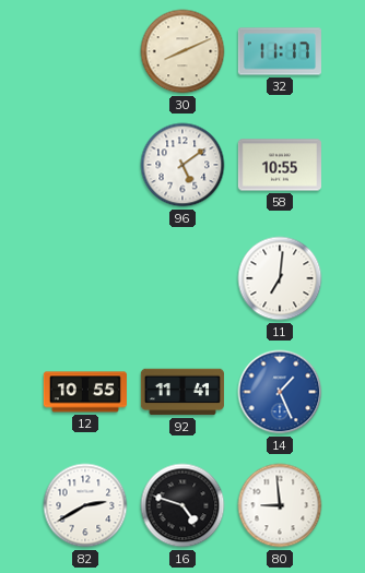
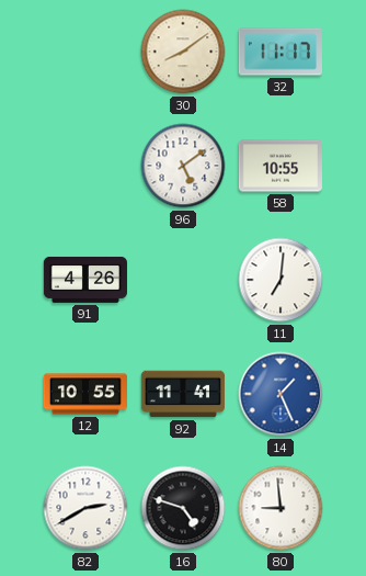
30: 8:11 -> 8:09
91: none -> 4:26
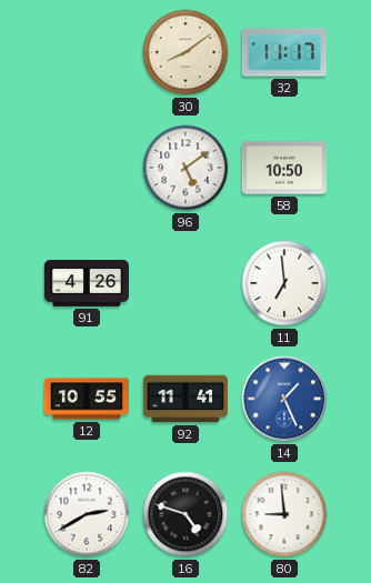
58: 10:55 -> 10:50
11: 7:01 -> 6:59
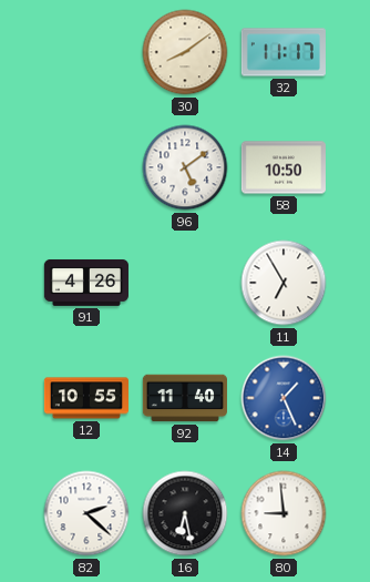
11: 6:59 -> 6:55
92: 11:41 -> 11:40
82: 2:40 -> 2:22
16: 4:48 -> 6:28
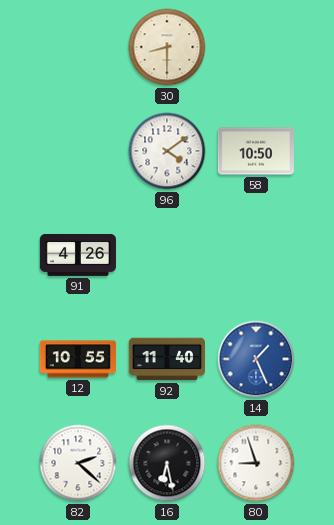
30: 8:09 -> 8:30
32: 11:17 -> none
96: 5:09 -> 4:09
11: 6:55 -> none
80: 8:59 -> 8:57
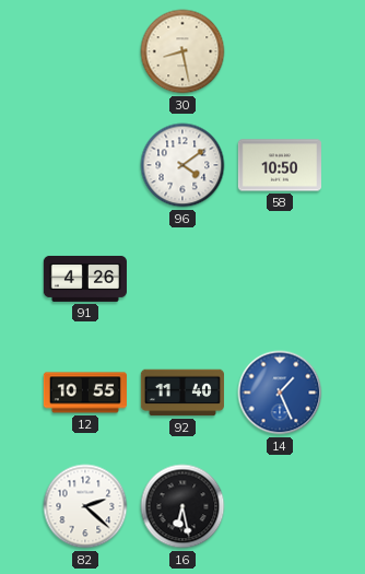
30: 8:30 -> 8:28
80: 8:57 -> none
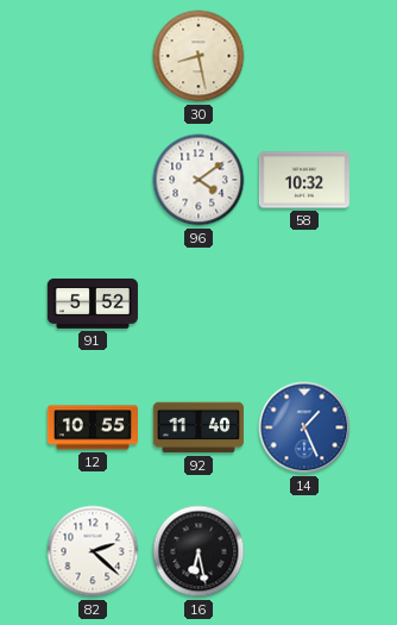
58: 10:50 -> 10:32
91: 4:26 -> 5:52
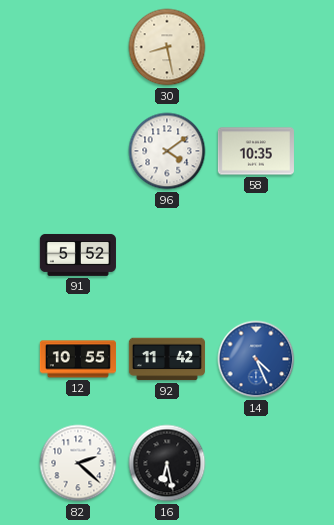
58: 10:32 -> 10:35
92: 11:40 -> 11:42
14: 1:26 -> 4:26
